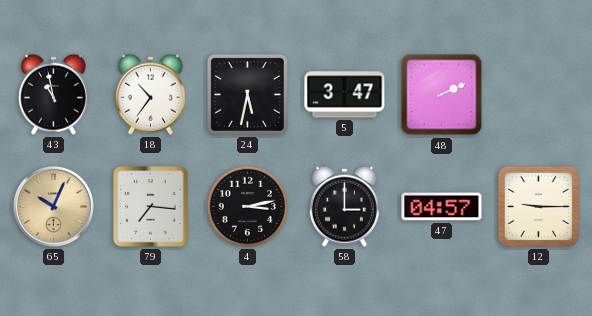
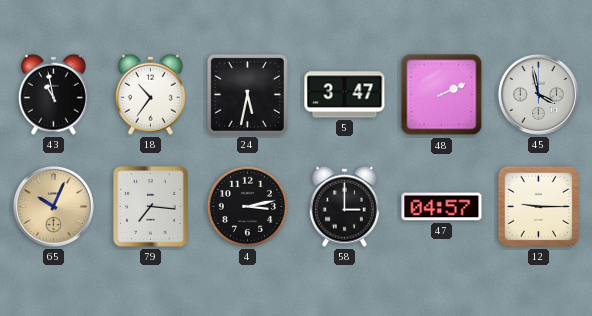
45: none -> 3:58
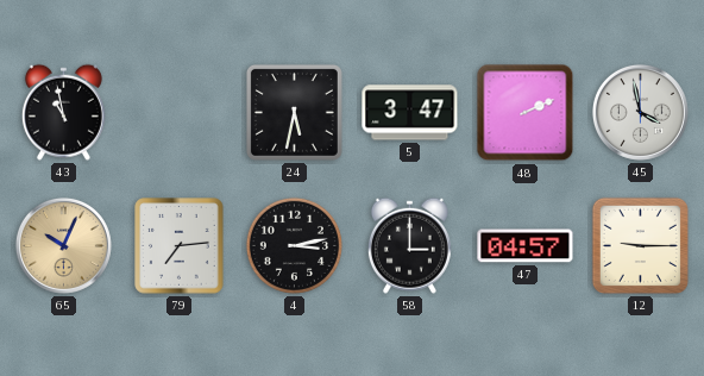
18: 10:36 -> none
79: 7:16 -> 7:14
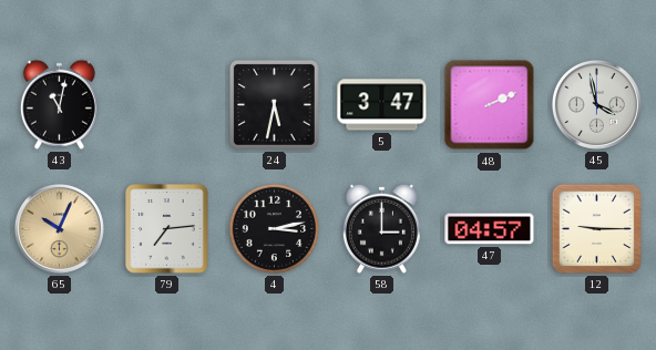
43: 10:58 -> 11:02
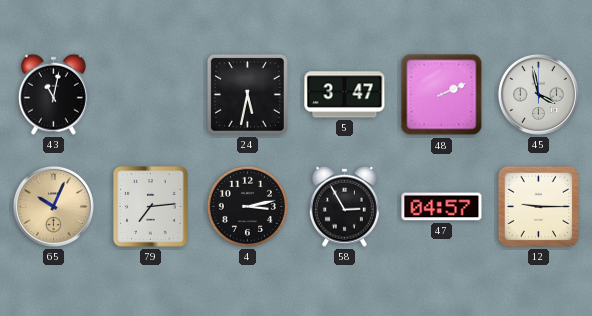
58: 3:00 -> 2:55
